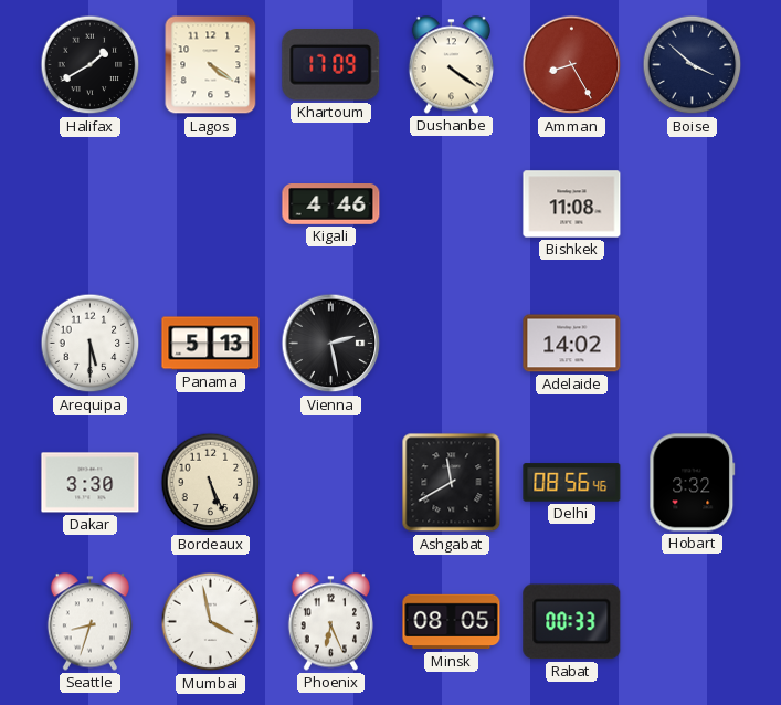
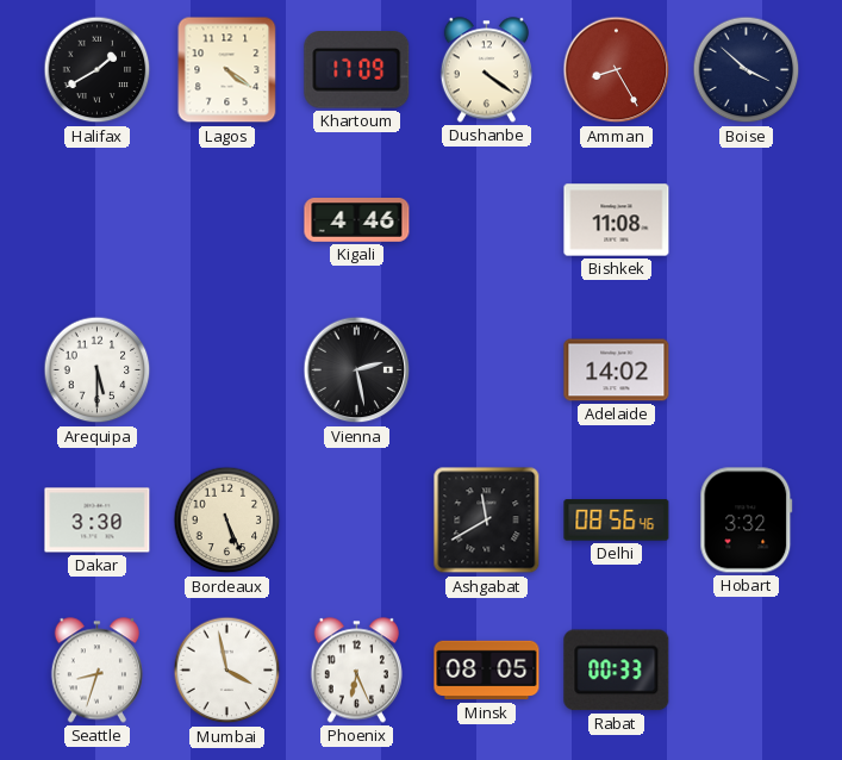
Panama: 5:13 -> none
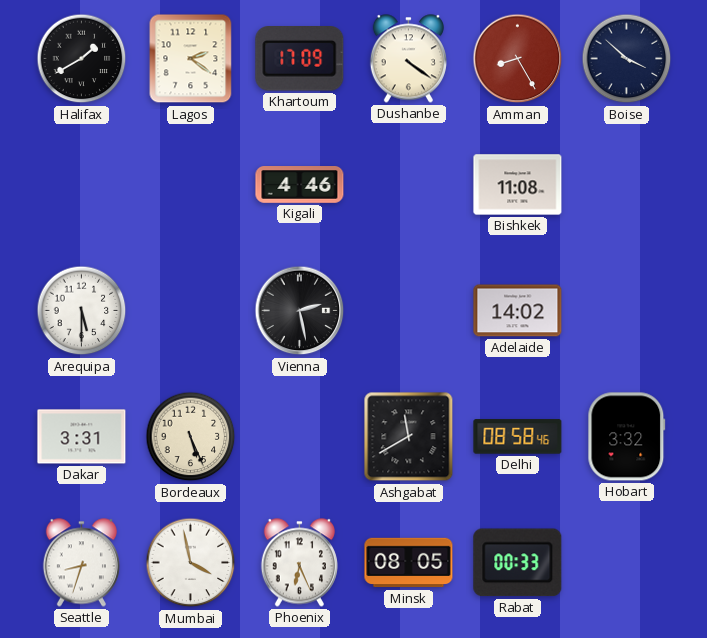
Lagos: 4:21 -> 2:21
Dakar: 3:30 -> 3:31
Delhi: 08:56 -> 08:58
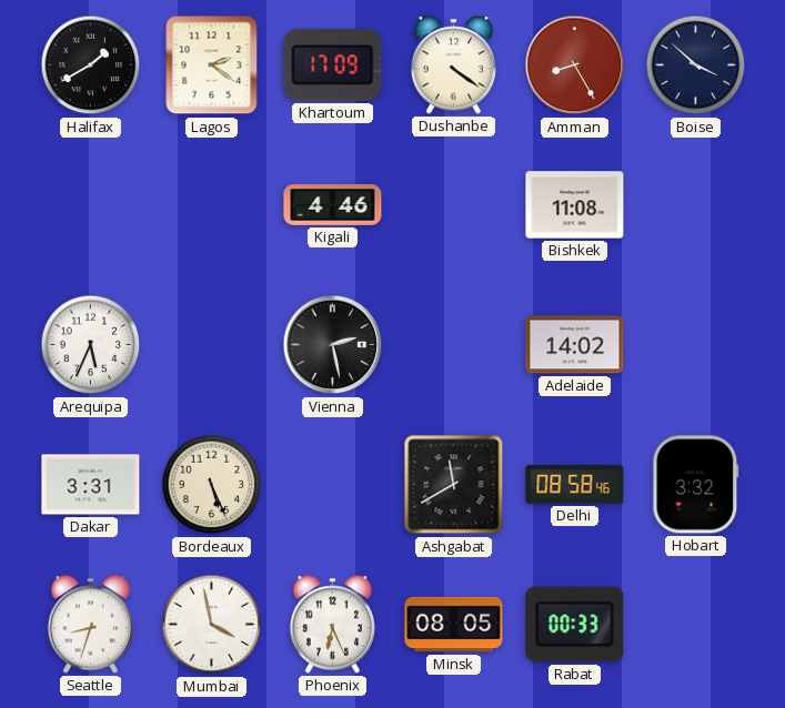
Arequipa: 5:30 -> 5:34
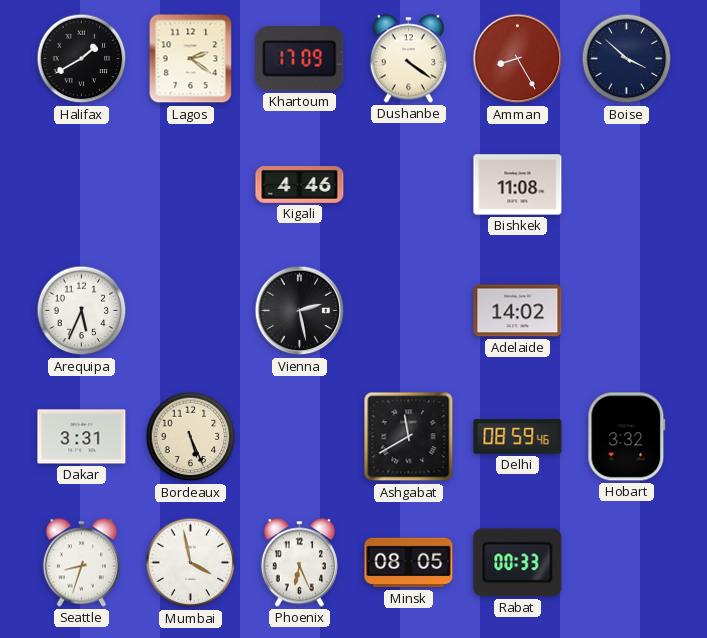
Delhi: 08:58 -> 08:59
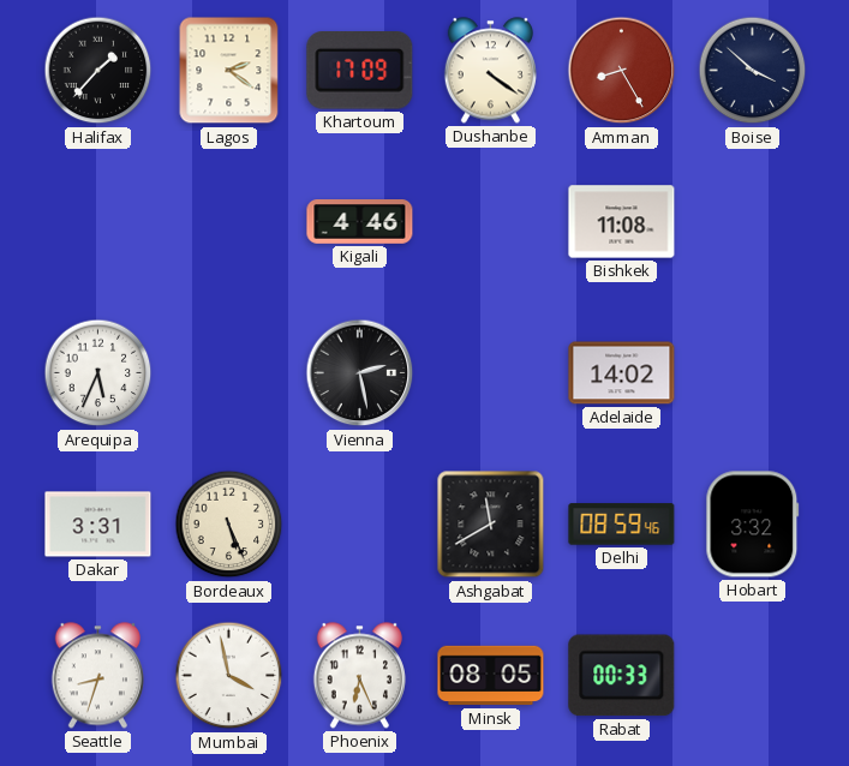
Halifax: 1:40 -> 1:37
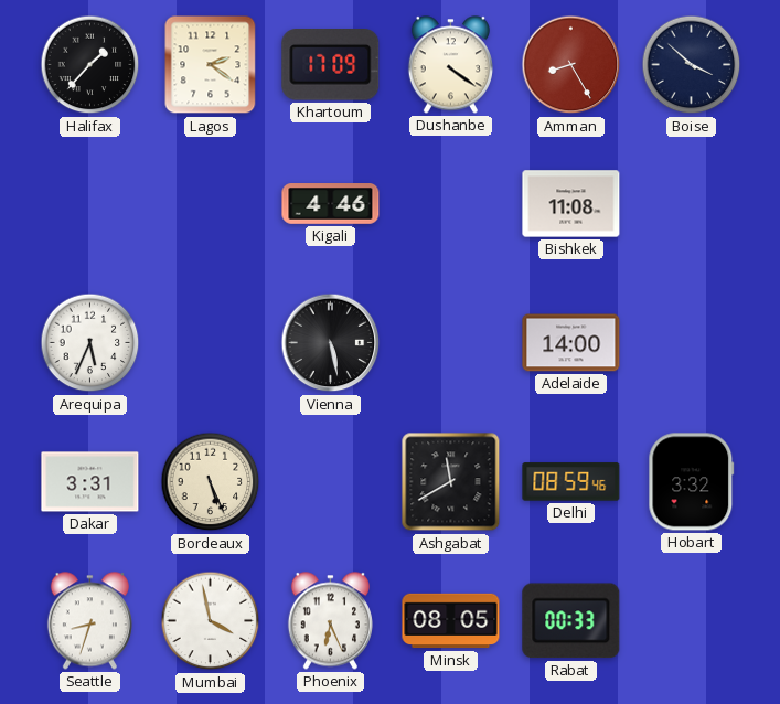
Vienna: 2:28 -> 5:28
Adelaide: 14:02 -> 14:00
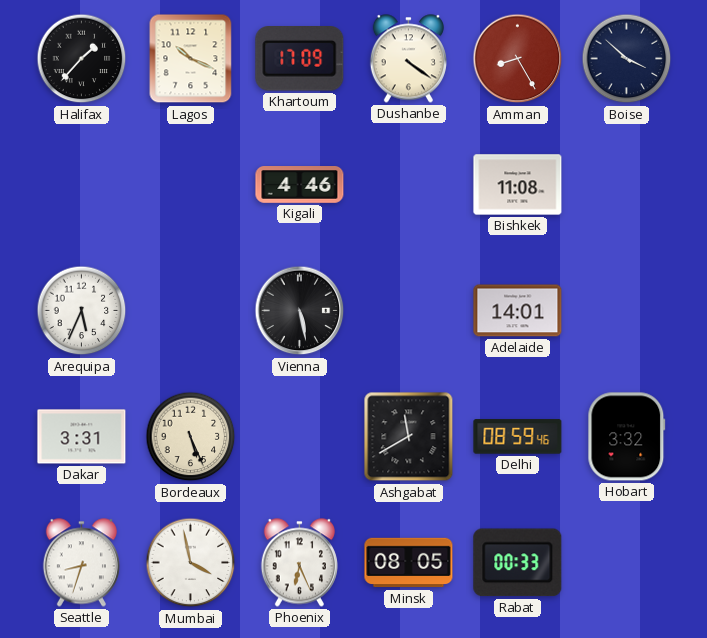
Lagos: 2:21 -> 10:19
Adelaide: 14:00 -> 14:01
